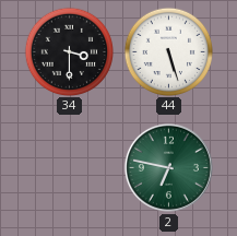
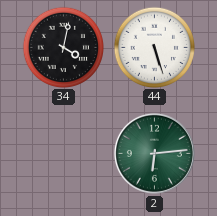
34: 3:30 -> 4:02
2: 6:47 -> 6:14
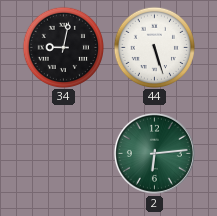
34: 4:02 -> 9:02
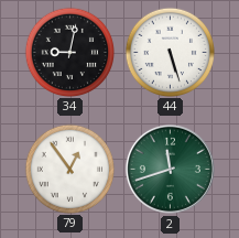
79: none -> 12:54
2: 6:14 -> 11:42
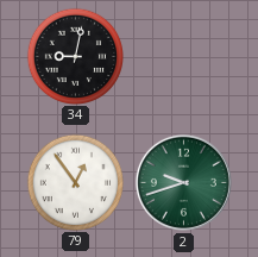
44: 5:27 -> none
2: 11:42 -> 9:42
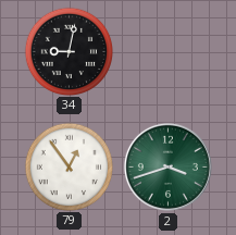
2: 9:42 -> 3:42
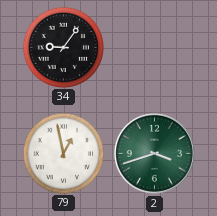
34: 9:02 -> 9:06
79: 12:54 -> 12:58
